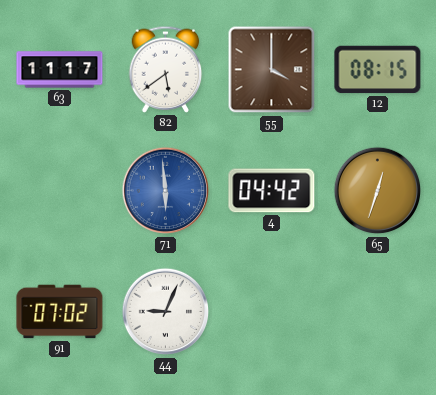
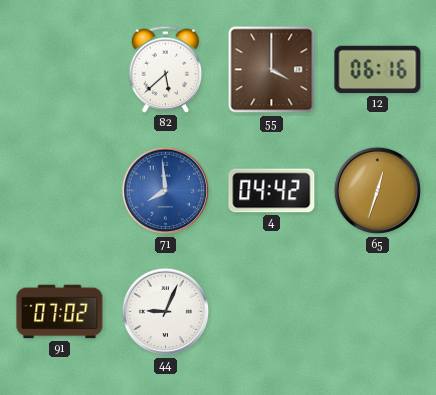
63: 11:17 -> none
82: 5:39 -> 5:38
12: 08:15 -> 06:16
71: 5:59 -> 7:59
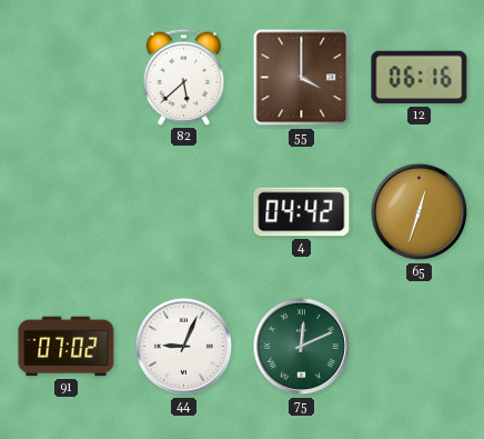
71: 7:59 -> none
75: none -> 12:11
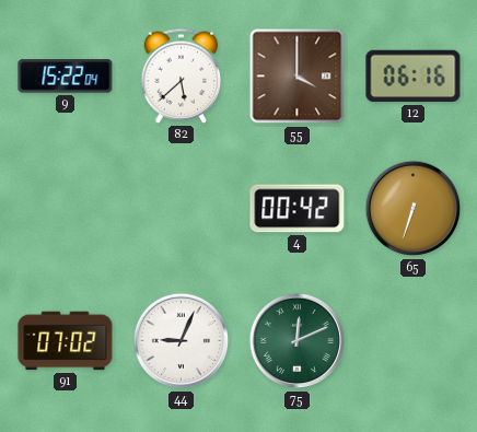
9: none -> 15:22
4: 04:42 -> 00:42
65: 12:33 -> 6:33
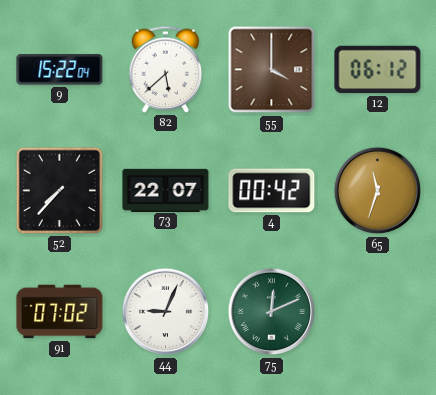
12: 06:16 -> 06:12
52: none -> 7:37
73: none -> 22:07
65: 6:33 -> 11:33
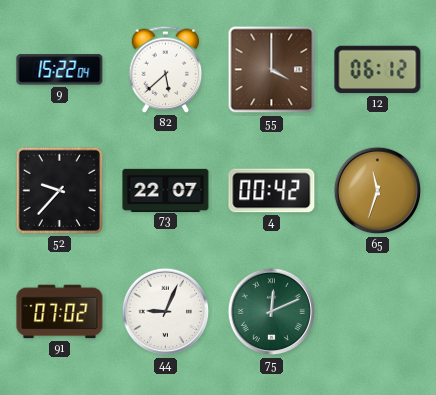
52: 7:37 -> 9:37
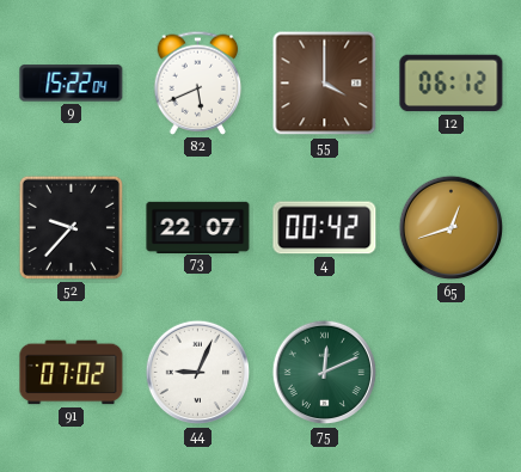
82: 5:38 -> 5:41
65: 11:33 -> 12:42
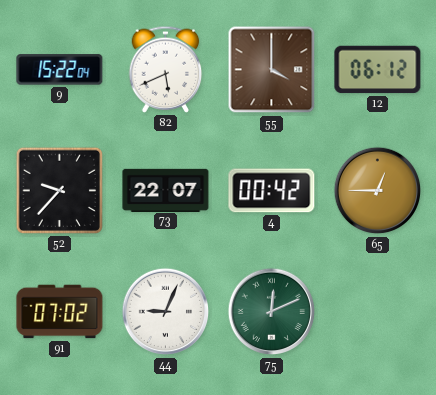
65: 12:42 -> 12:45
